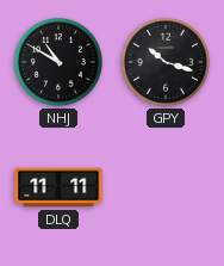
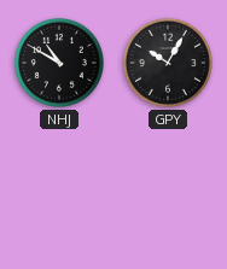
GPY: 10:18 -> 10:05
DLQ: 11:11 -> none
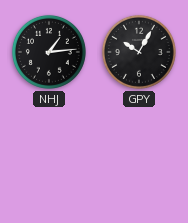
NHJ: 10:50 -> 1:14
